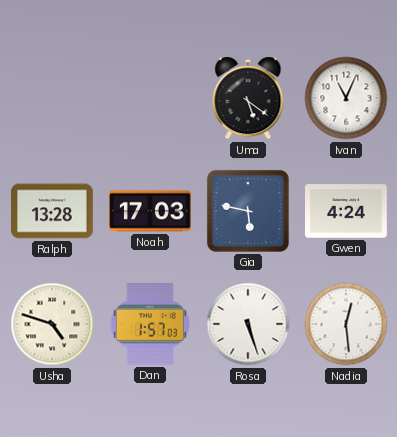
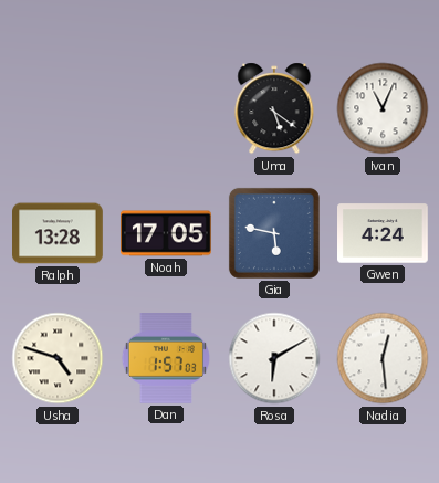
Noah: 17:03 -> 17:05
Rosa: 5:27 -> 6:10
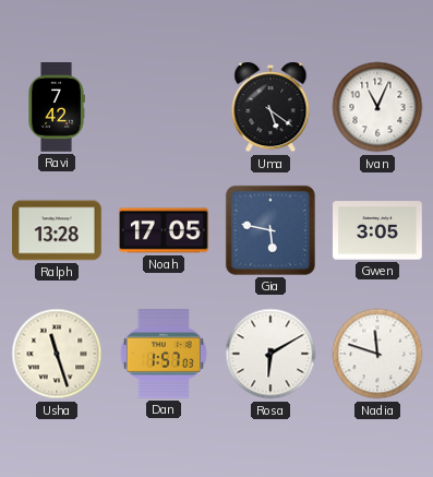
Ravi: none -> 7:42
Gwen: 4:24 -> 3:05
Usha: 4:48 -> 11:27
Nadia: 12:29 -> 11:48
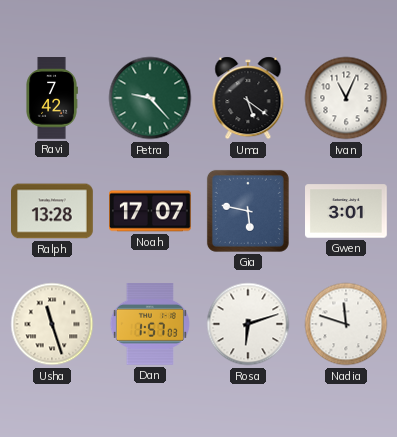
Petra: none -> 9:23
Noah: 17:05 -> 17:07
Gwen: 3:05 -> 3:01
Rosa: 6:10 -> 6:12
